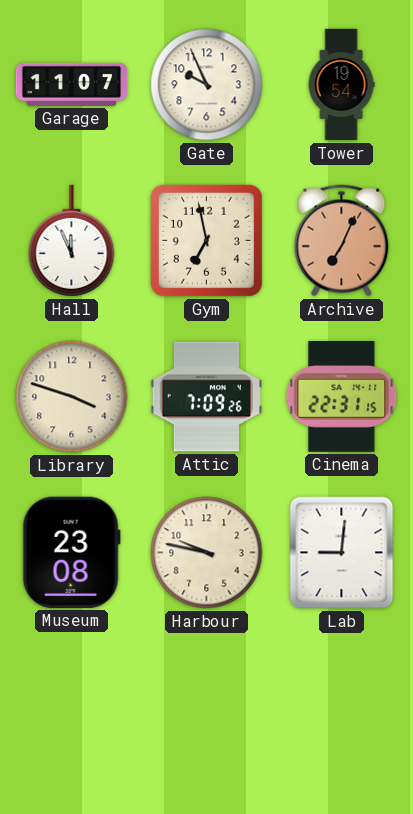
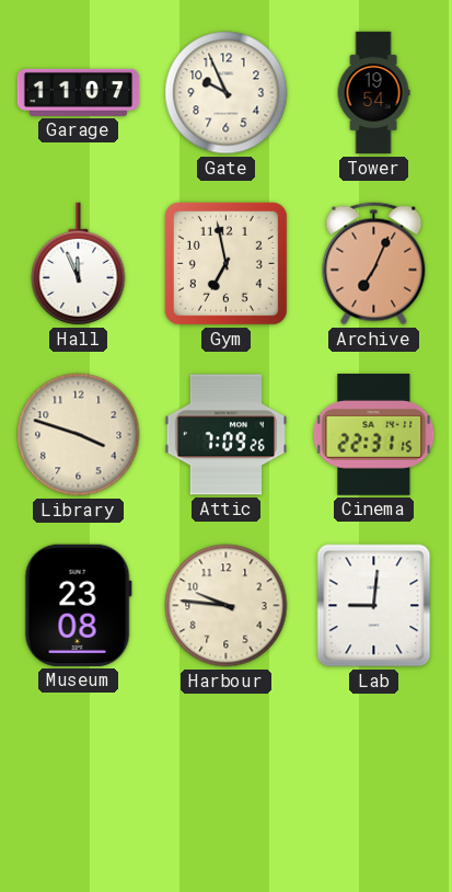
Harbour: 9:47 -> 9:46
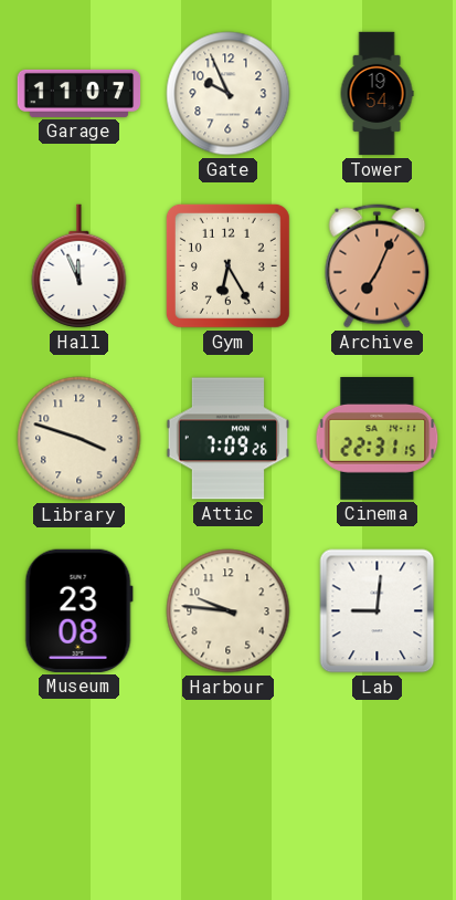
Gym: 6:58 -> 6:25
